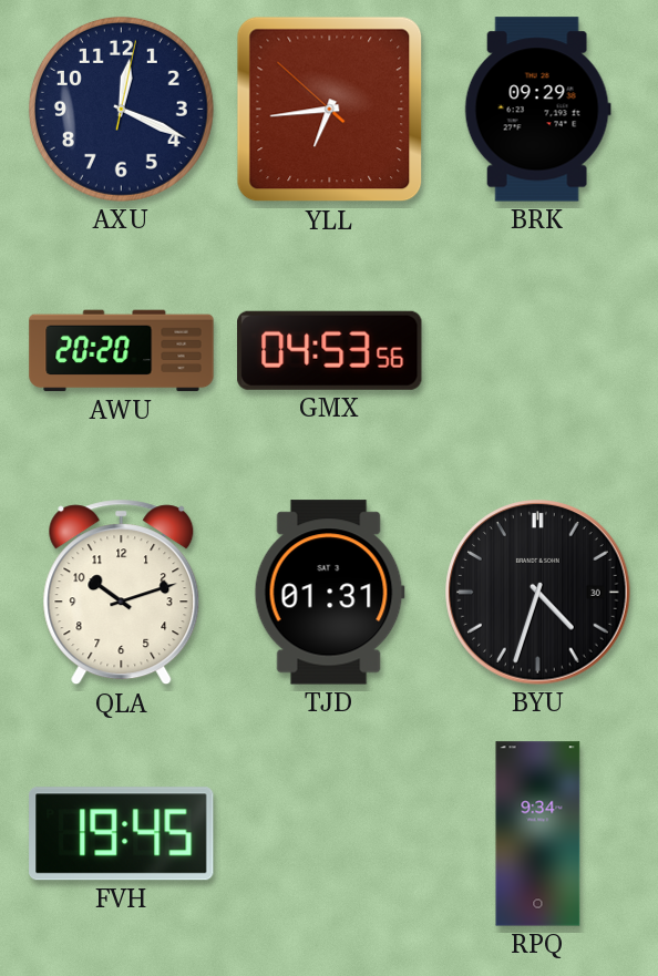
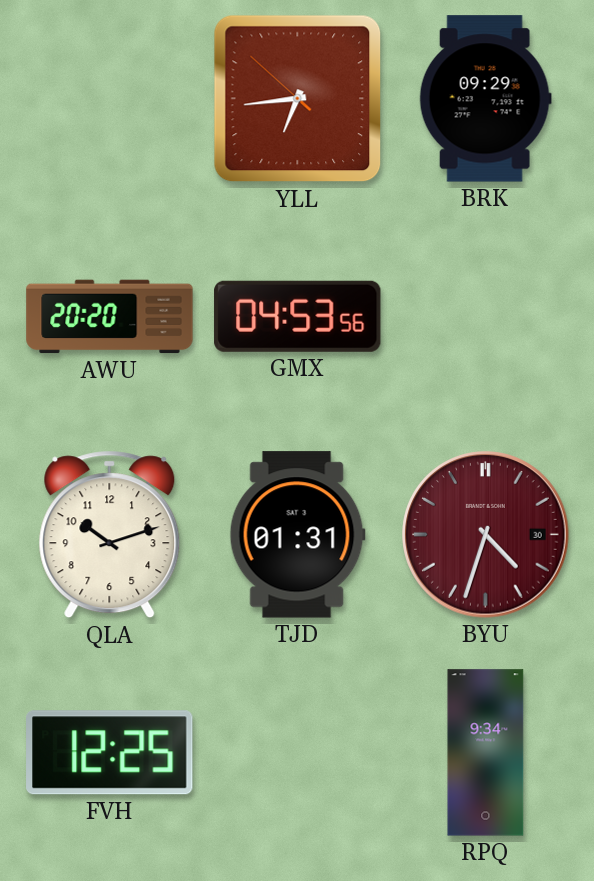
AXU: 12:19 -> none
BYU dial: black -> burgundy
FVH: 19:45 -> 12:25
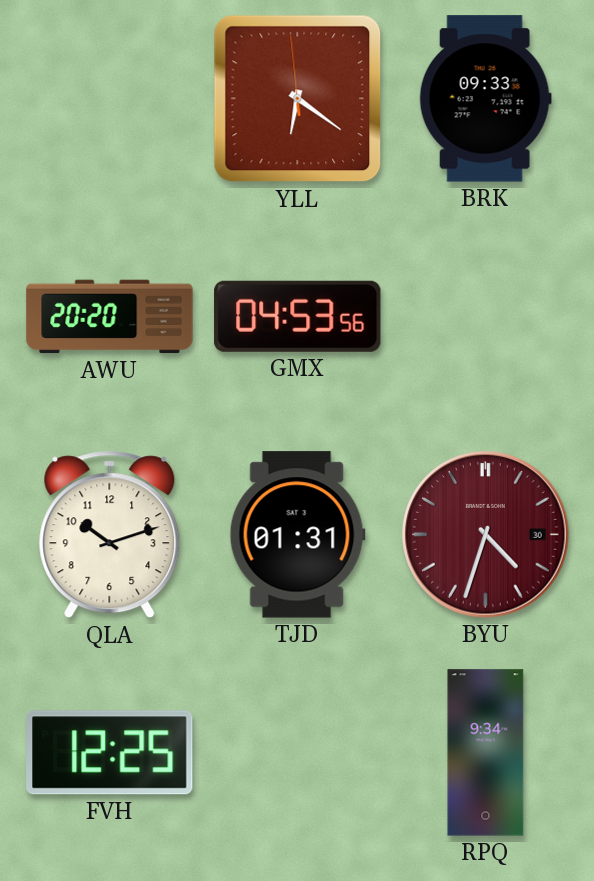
YLL: 6:43 -> 6:20
BRK: 09:29 -> 09:33
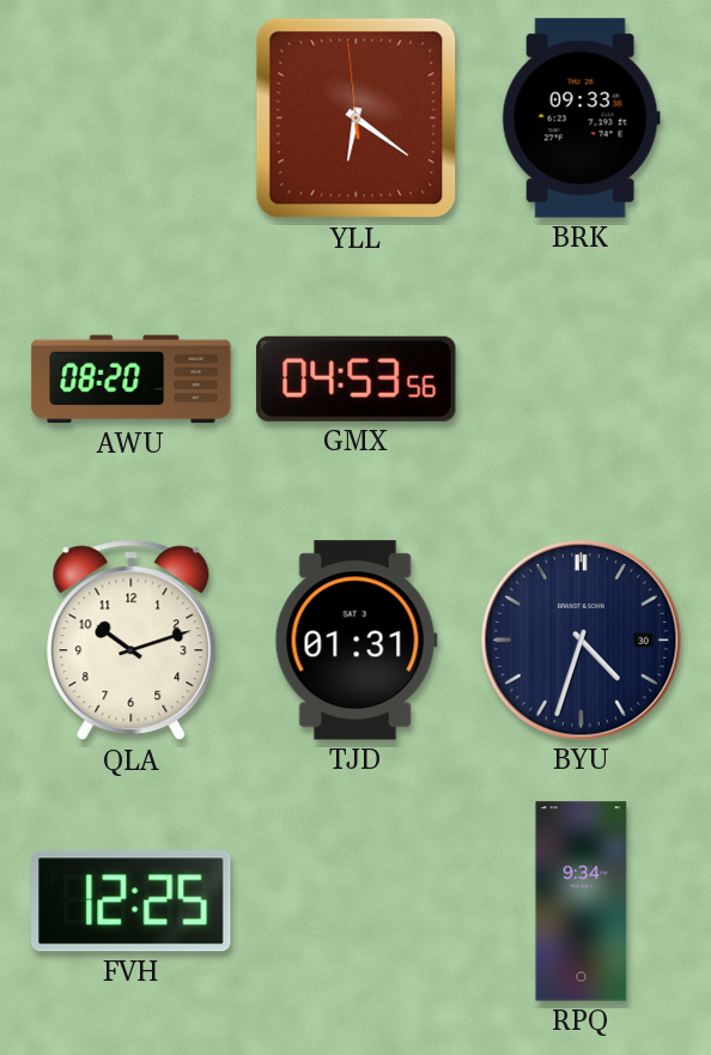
AWU: 20:20 -> 08:20
BYU dial: burgundy -> navy
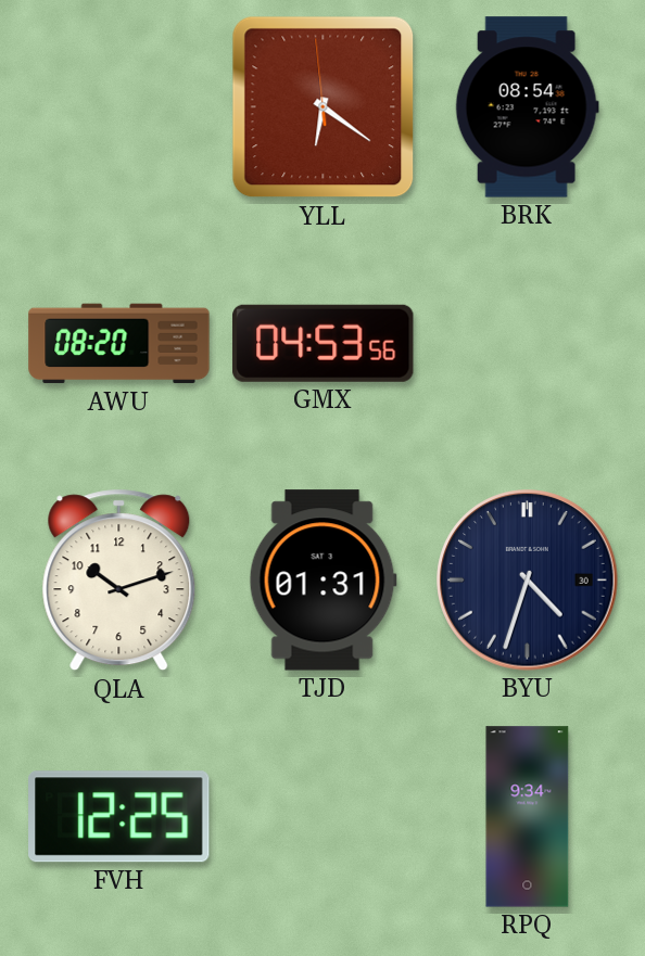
BRK: 09:33 -> 08:54
